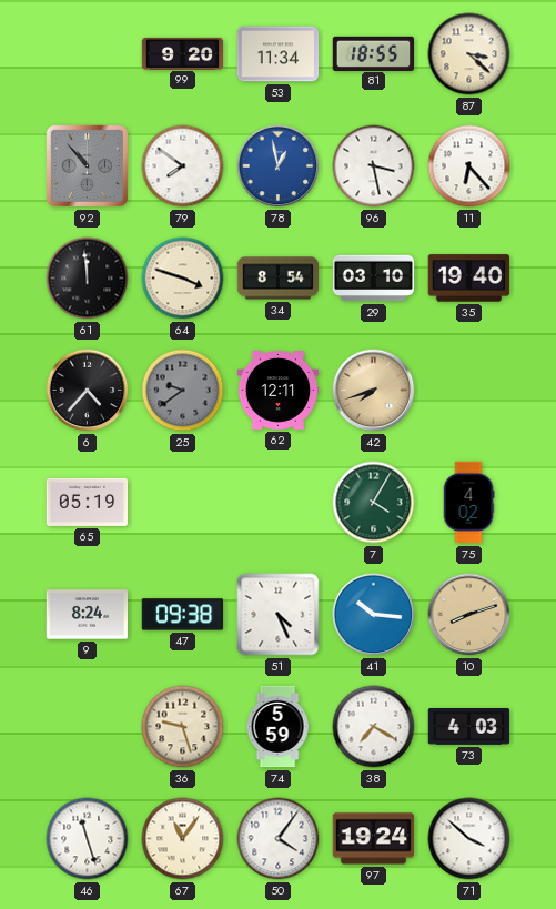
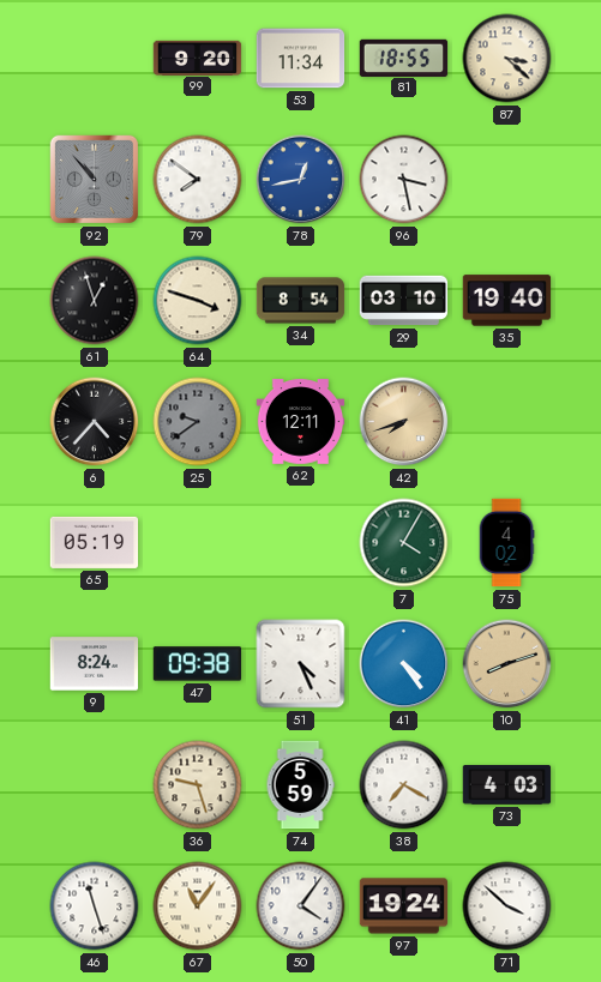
78: 12:58 -> 12:43
11: 6:23 -> none
61: 11:59 -> 12:57
41: 10:16 -> 4:24
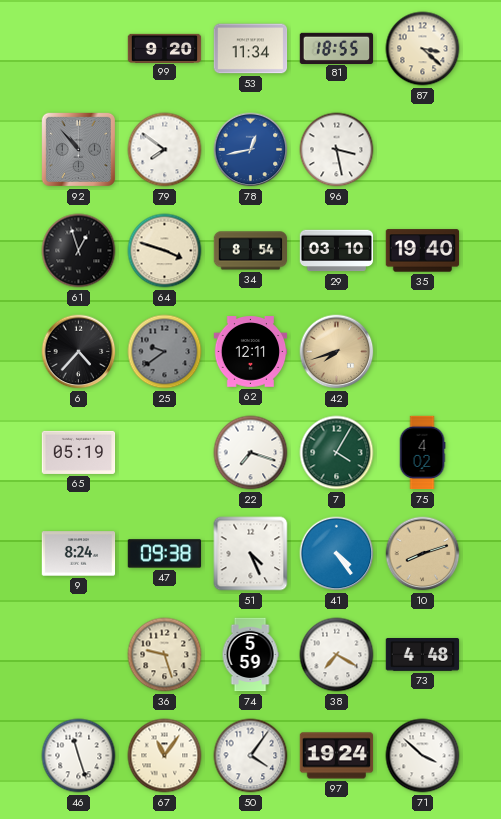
22: none -> 7:18
73: 4:03 -> 4:48
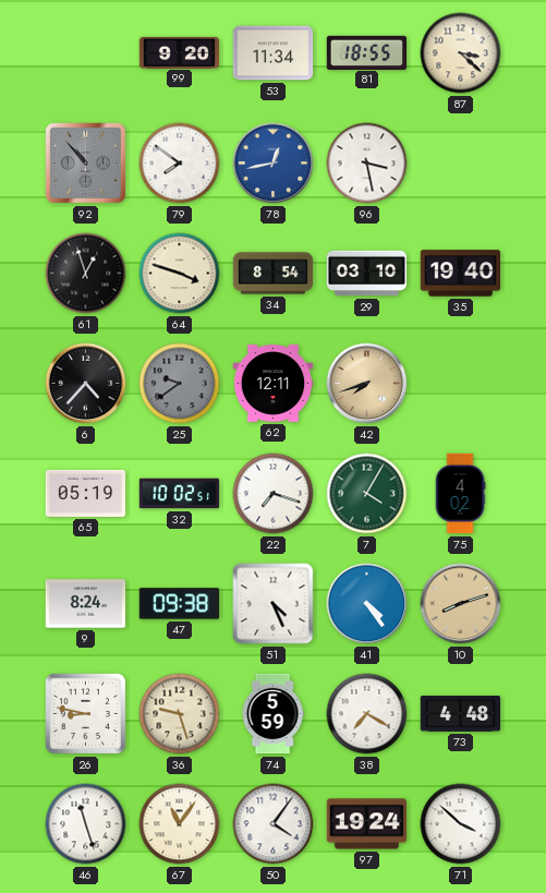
32: none -> 10:02
26: none -> 8:47
